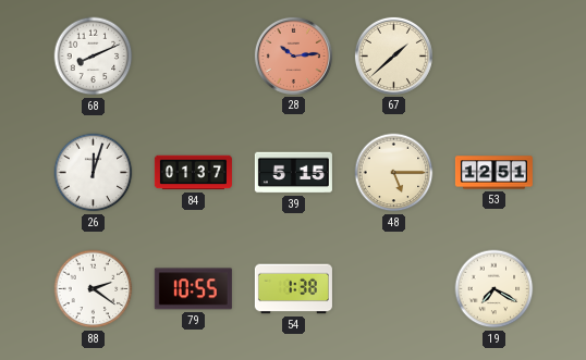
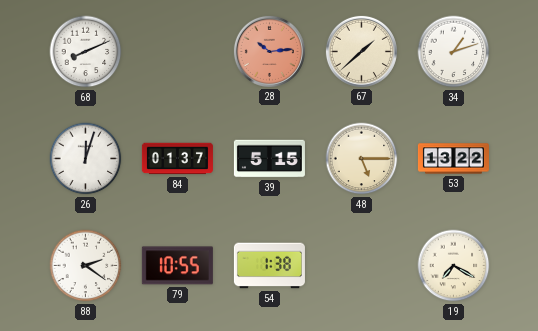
34: none -> 1:12
53: 12:51 -> 13:22
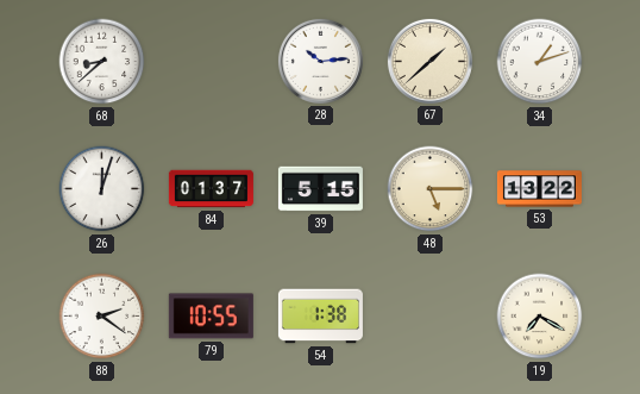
68: 8:11 -> 8:38
28 dial: salmon -> white
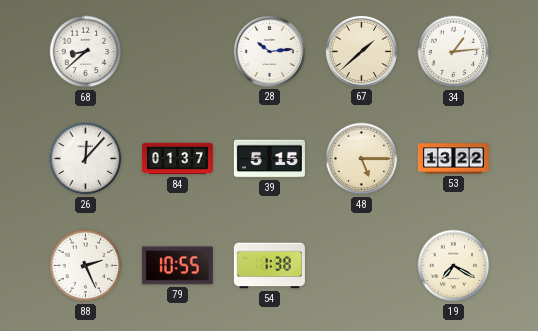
34: 1:12 -> 1:14
26: 12:03 -> 12:07
88: 2:21 -> 2:26
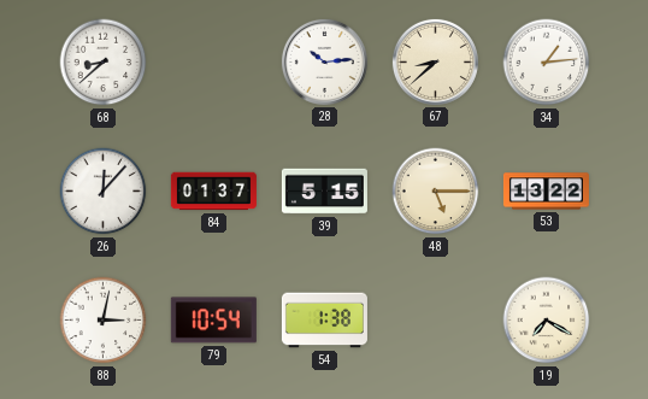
67: 1:38 -> 8:38
88: 2:26 -> 3:02
79: 10:55 -> 10:54
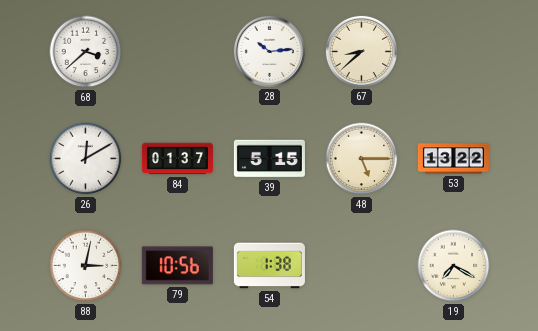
68: 8:38 -> 3:38
34: 1:14 -> none
26: 12:07 -> 12:10
79: 10:54 -> 10:56
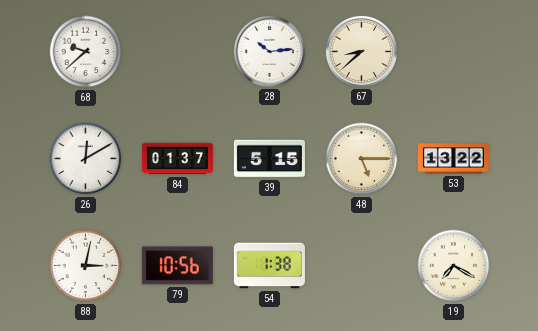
68: 3:38 -> 9:38
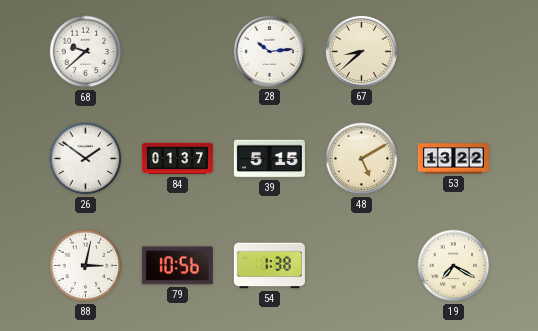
26: 12:10 -> 1:51
48: 5:15 -> 5:10
